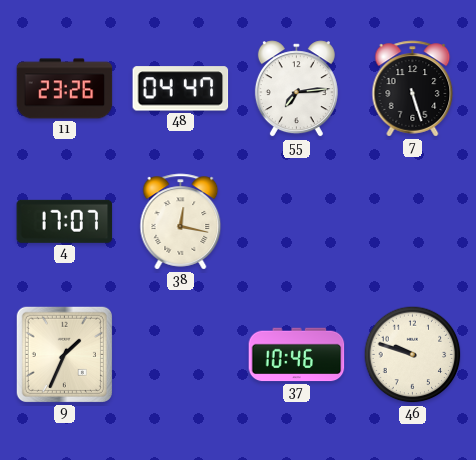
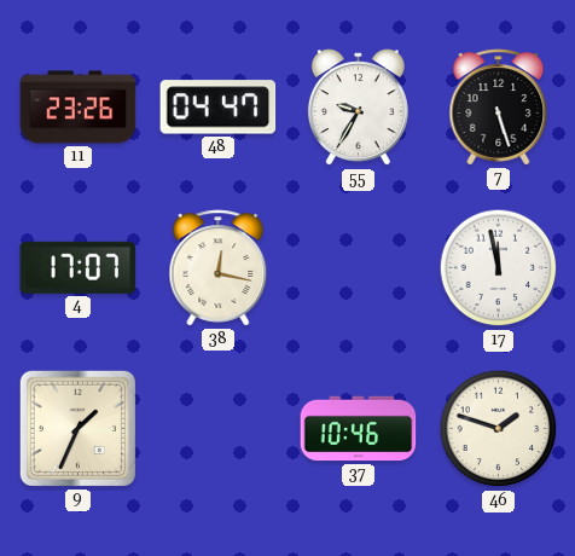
55: 7:14 -> 9:35
17: none -> 11:58
46: 9:48 -> 1:48
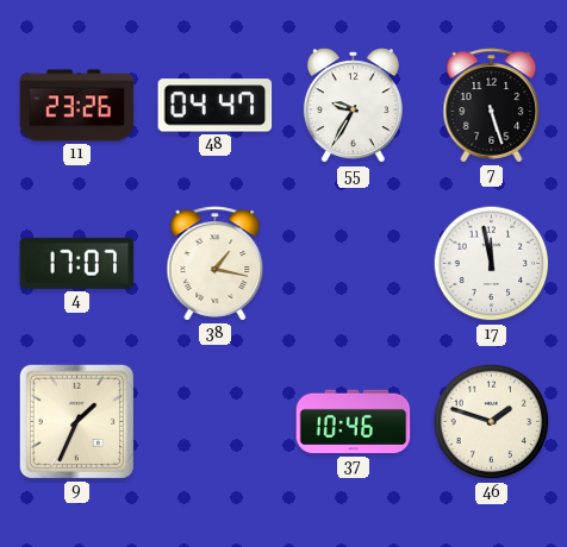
38: 12:17 -> 1:17
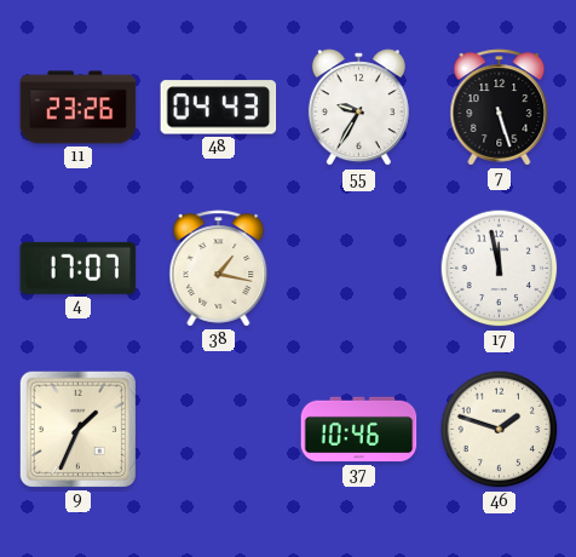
48: 04:47 -> 04:43
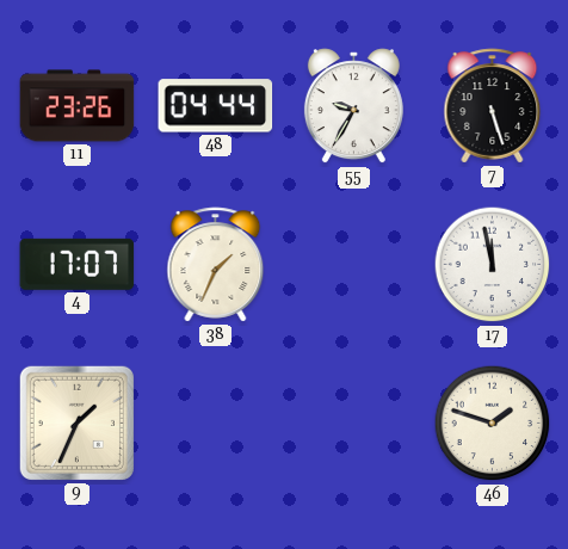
48: 04:43 -> 04:44
38: 1:17 -> 1:34
37: 10:46 -> none
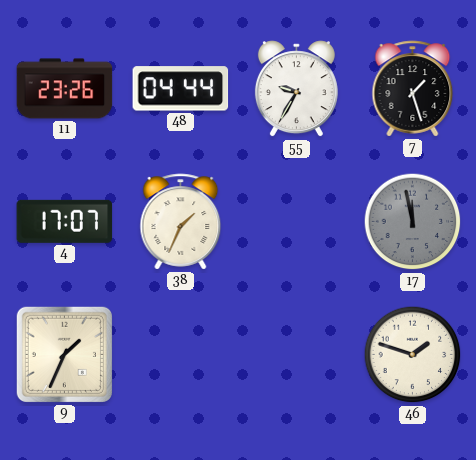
7: 5:27 -> 1:27
17 dial: white -> grey
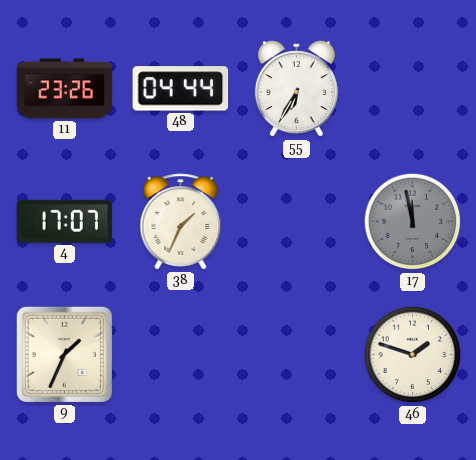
55: 9:35 -> 6:35
7: 1:27 -> none
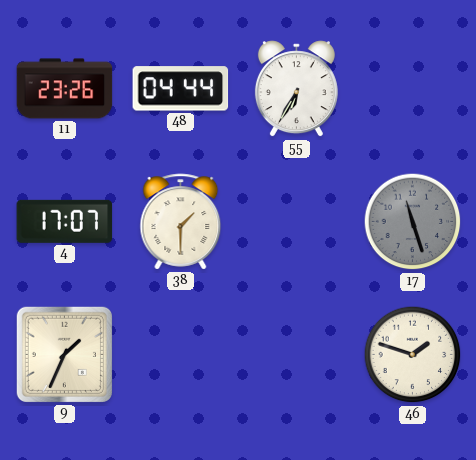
38: 1:34 -> 1:30
17: 11:58 -> 11:27
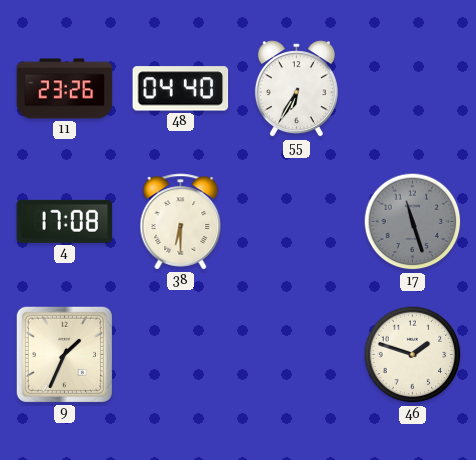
48: 04:44 -> 04:40
4: 17:07 -> 17:08
38: 1:30 -> 6:30
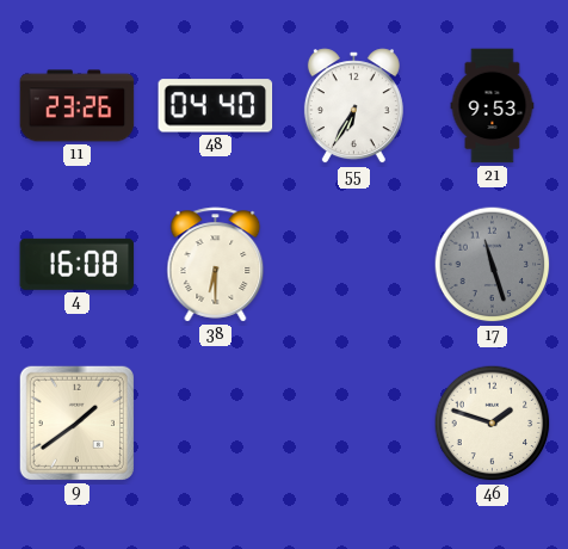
21: none -> 9:53
4: 17:08 -> 16:08
9: 1:34 -> 1:39
